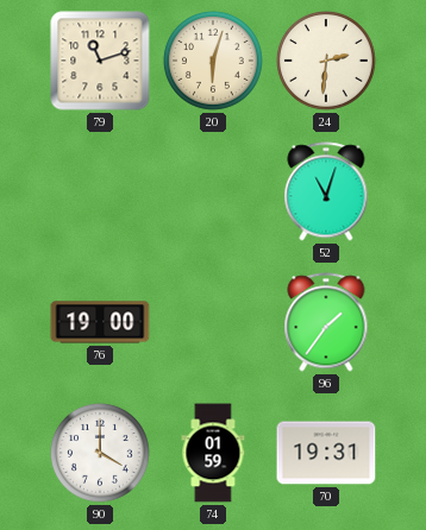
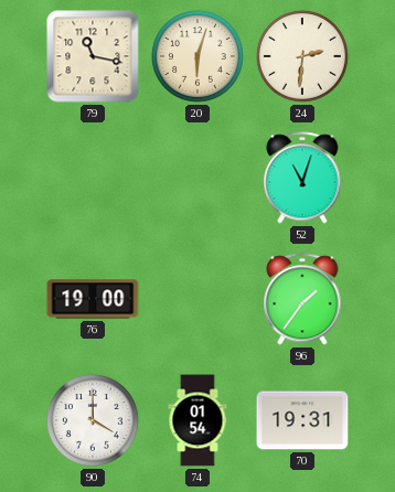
79: 11:12 -> 11:17
74: 01:59 -> 01:54
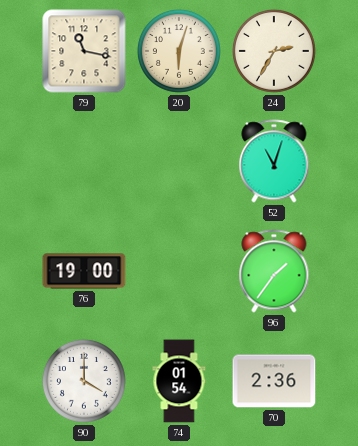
24: 2:31 -> 2:35
70: 19:31 -> 2:36
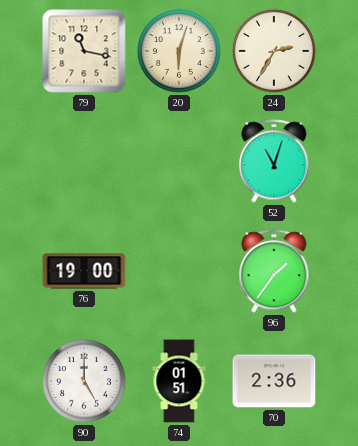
90: 4:00 -> 5:00
74: 01:54 -> 01:51
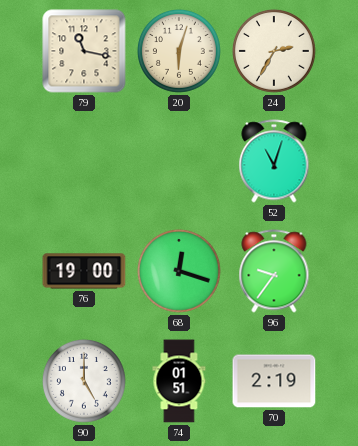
68: none -> 12:18
96: 1:36 -> 9:36
70: 2:36 -> 2:19
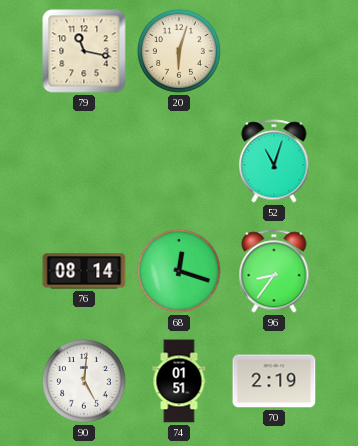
24: 2:35 -> none
76: 19:00 -> 08:14
96: 9:36 -> 8:36
90: 5:00 -> 5:01
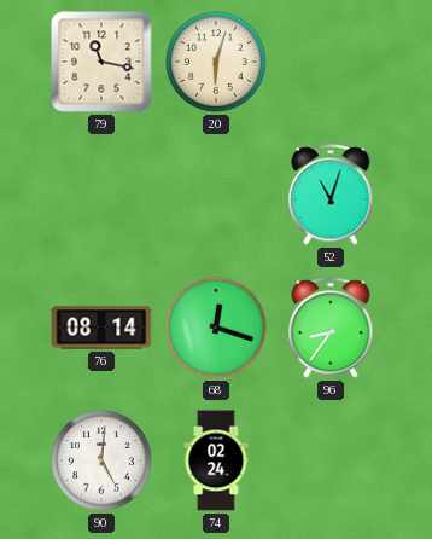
74: 01:51 -> 02:24
70: 2:19 -> none
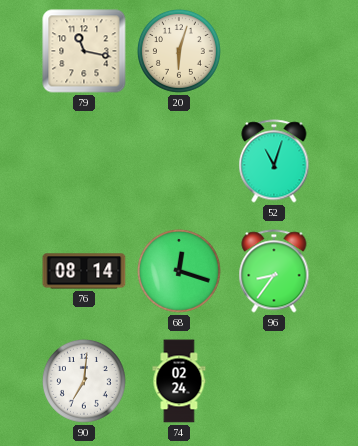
90: 5:01 -> 7:01
